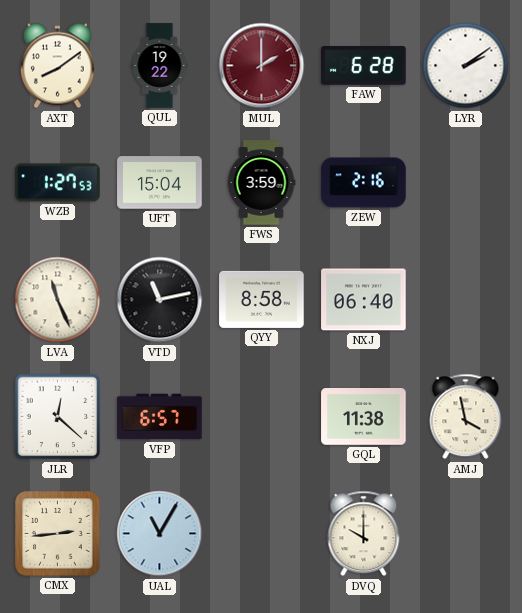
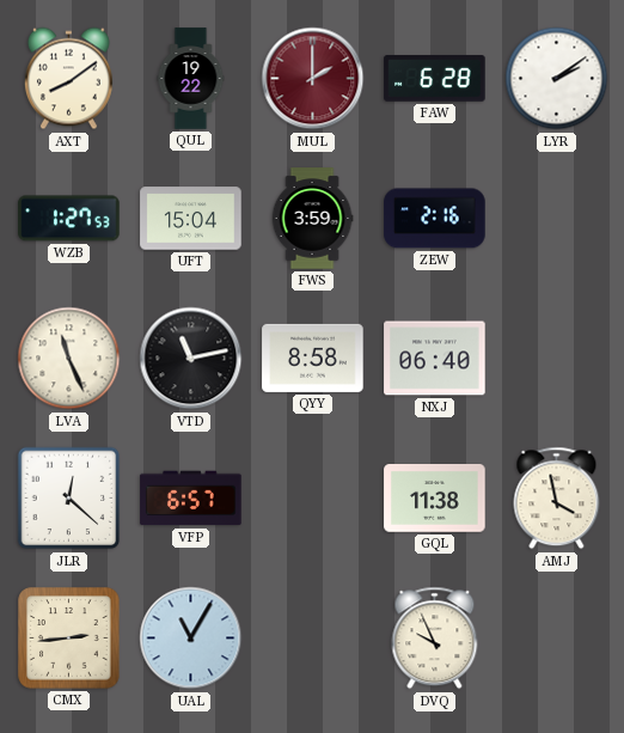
DVQ: 10:00 -> 9:56
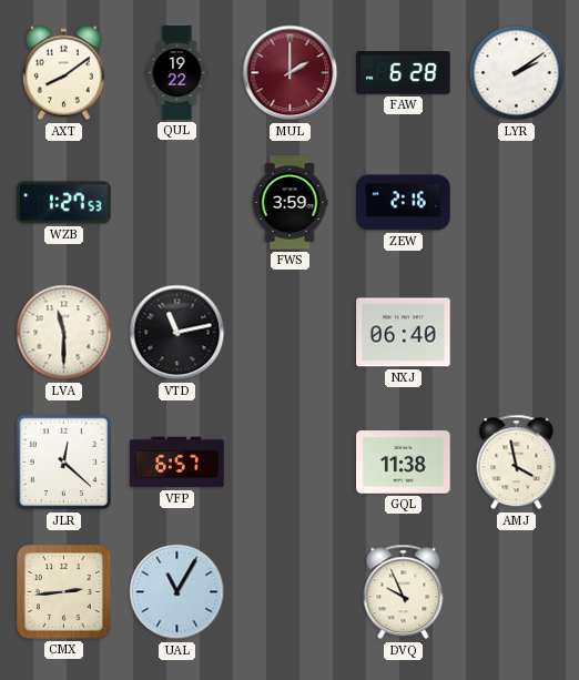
UFT: 15:04 -> none
LVA: 11:26 -> 11:30
QYY: 8:58 -> none
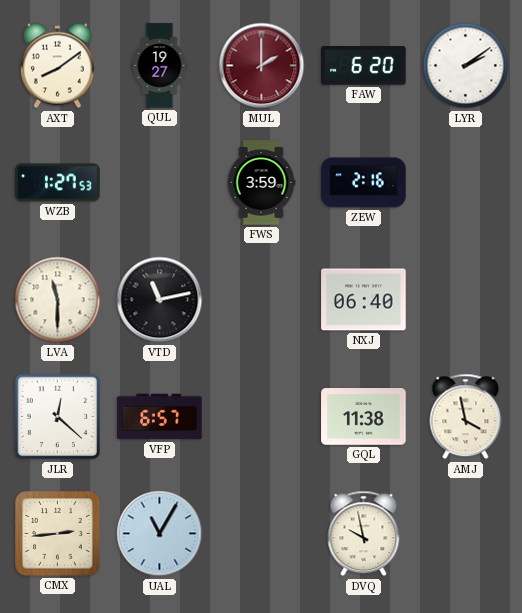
QUL: 19:22 -> 19:27
FAW: 6:28 -> 6:20
DVQ: 9:56 -> 9:58
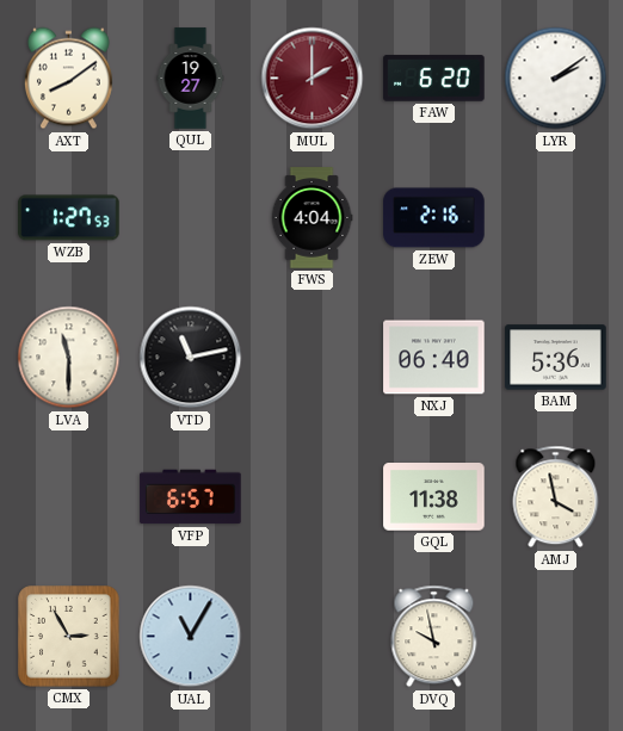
FWS: 3:59 -> 4:04
BAM: none -> 5:36
JLR: 12:22 -> none
CMX: 2:44 -> 2:55
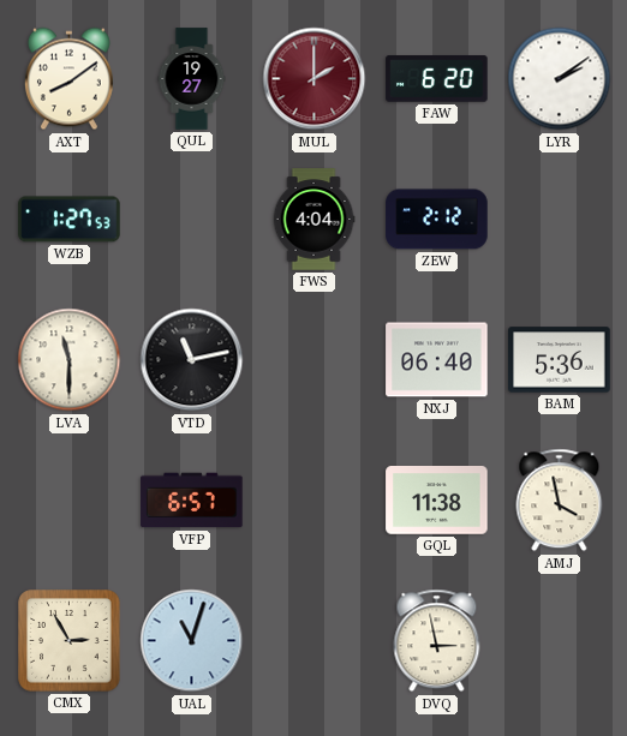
ZEW: 2:16 -> 2:12
UAL: 11:05 -> 11:03
DVQ: 9:58 -> 2:58
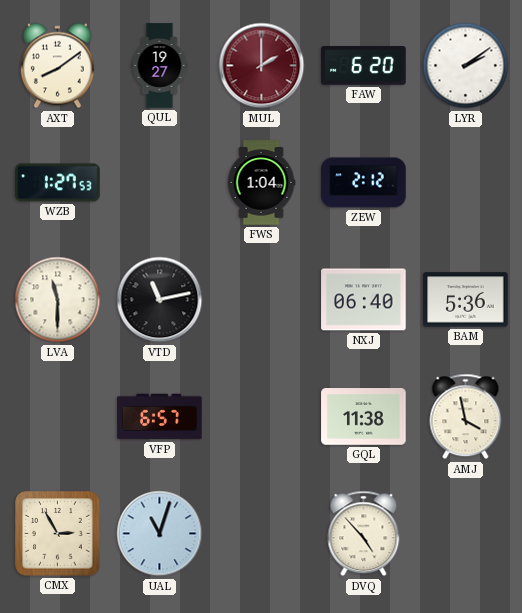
FWS: 4:04 -> 1:04
DVQ: 2:58 -> 4:53
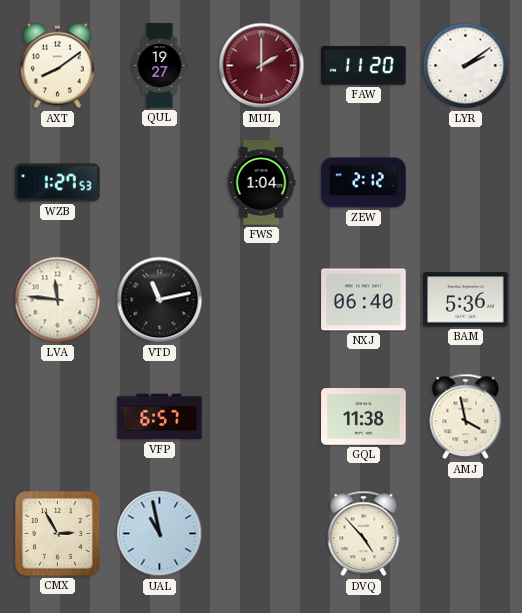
FAW: 6:20 -> 11:20
LVA: 11:30 -> 11:46
UAL: 11:03 -> 10:58
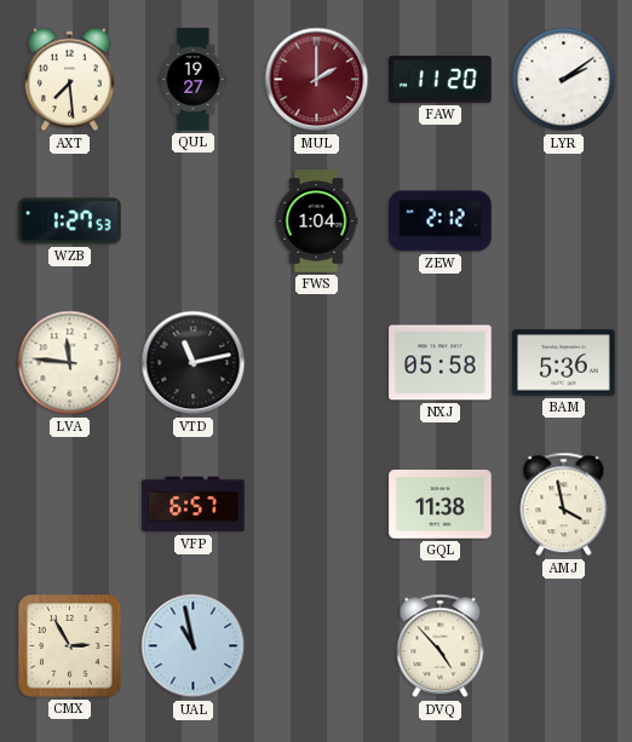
AXT: 8:09 -> 7:29
NXJ: 06:40 -> 05:58
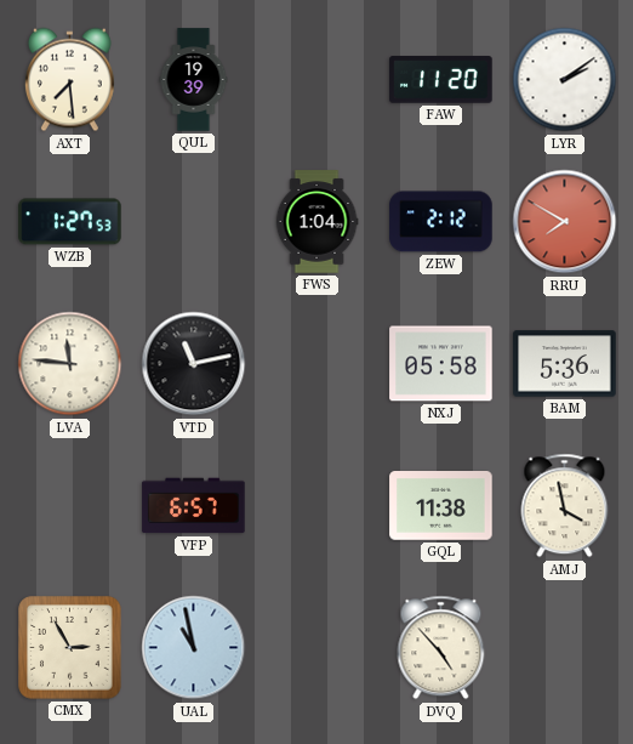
QUL: 19:27 -> 19:39
MUL: 2:00 -> none
RRU: none -> 7:50
